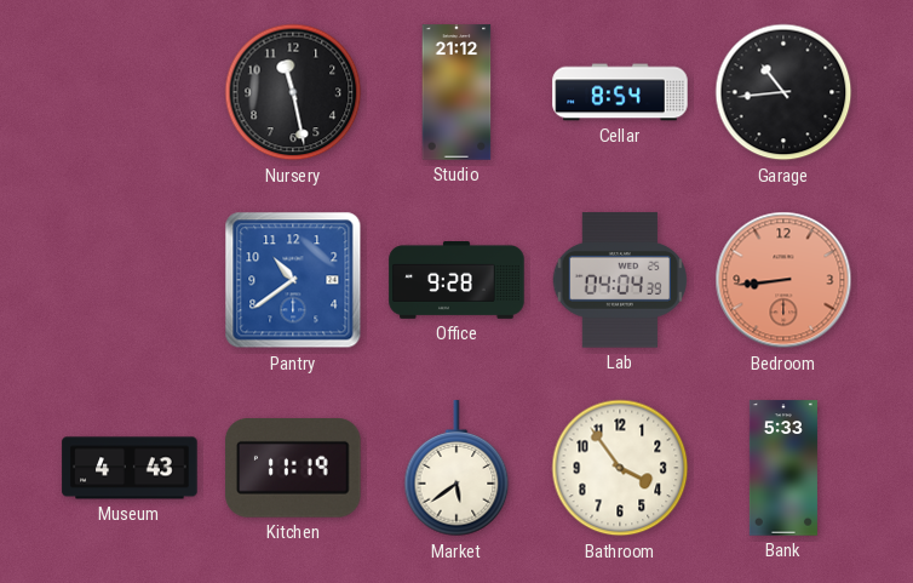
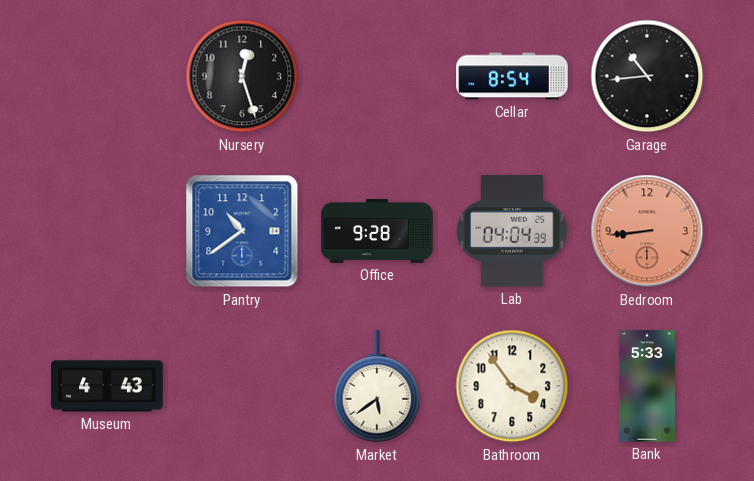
Nursery: 11:28 -> 12:27
Studio: 21:12 -> none
Kitchen: 11:19 -> none
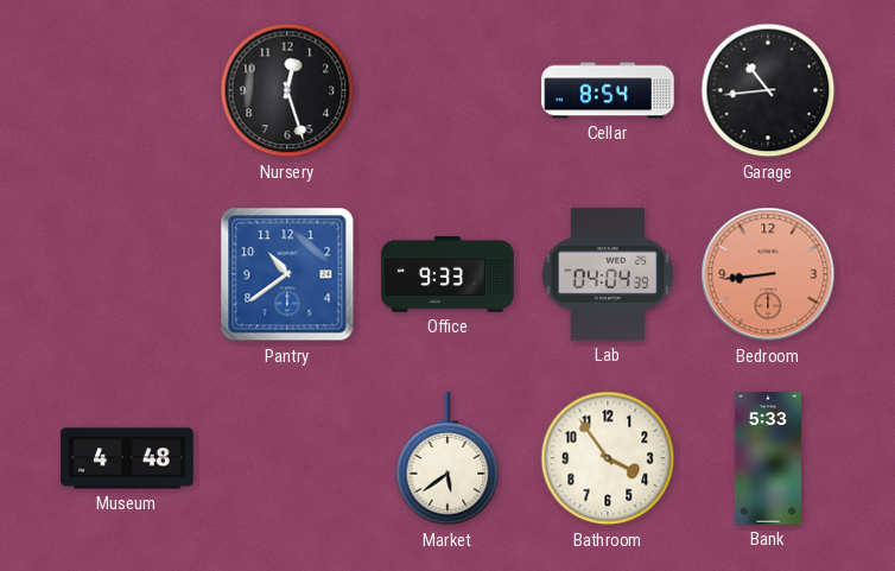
Office: 9:28 -> 9:33
Museum: 4:43 -> 4:48
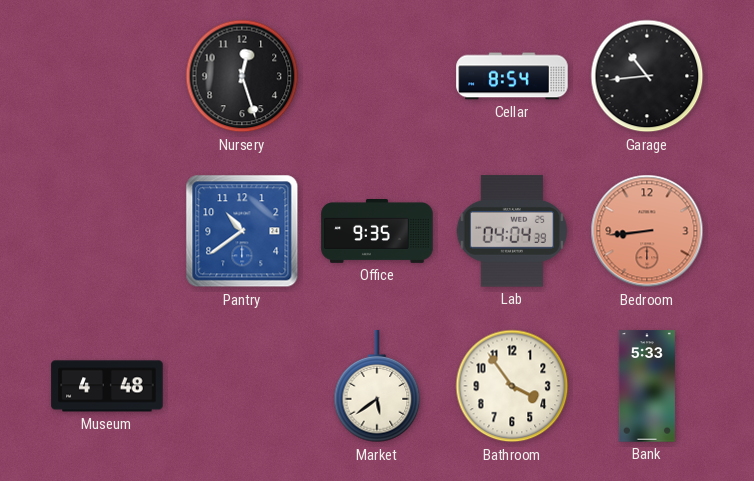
Office: 9:33 -> 9:35
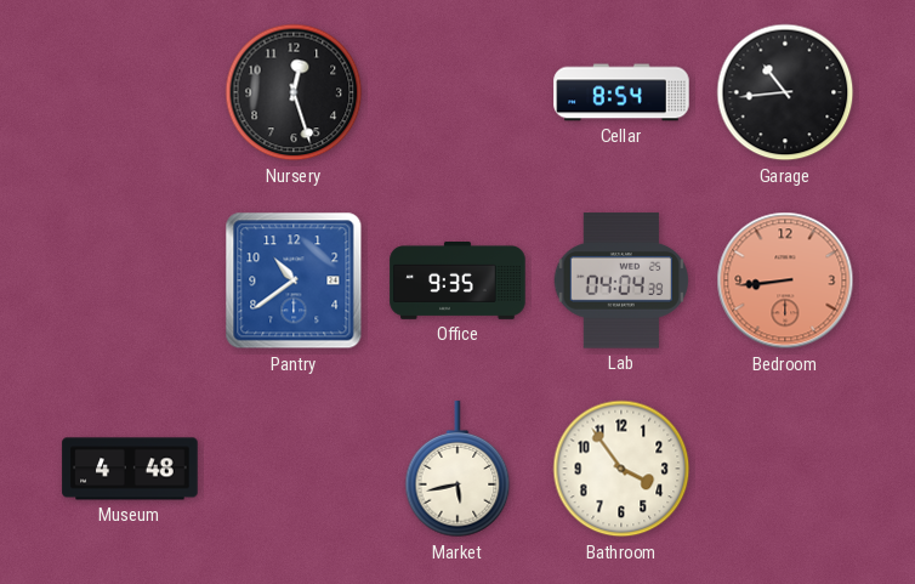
Market: 5:39 -> 5:43
Bank: 5:33 -> none
